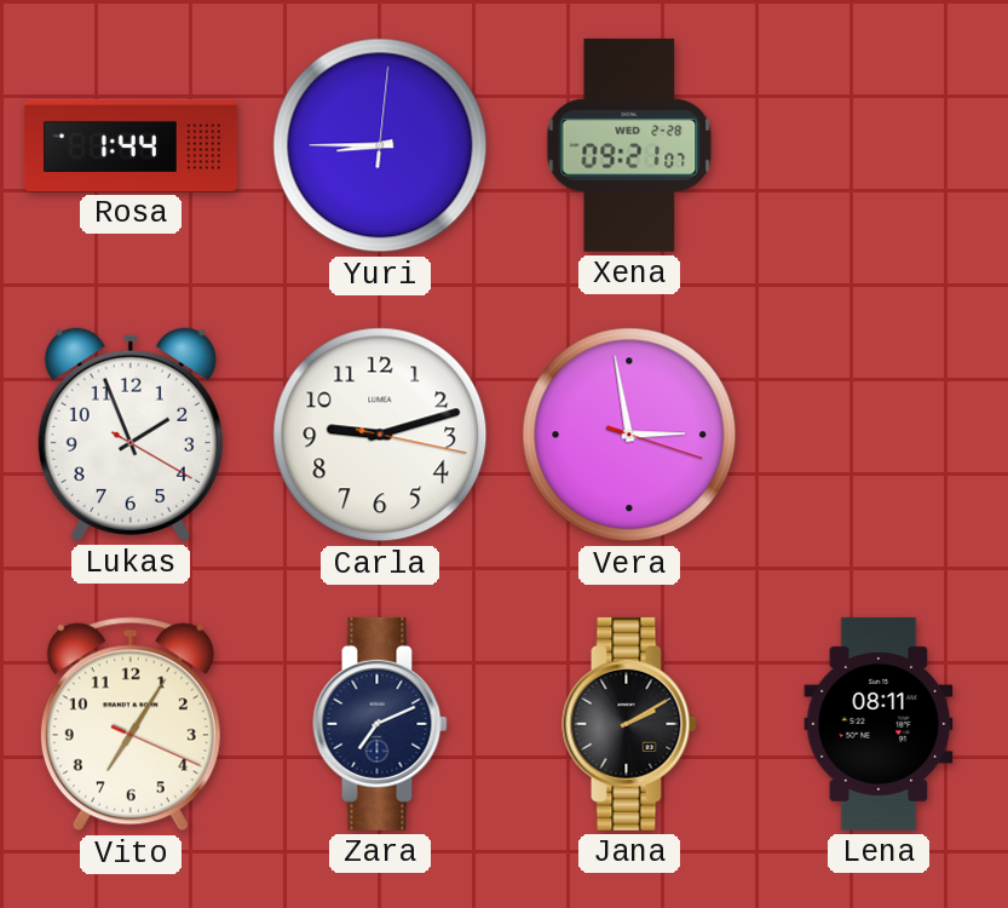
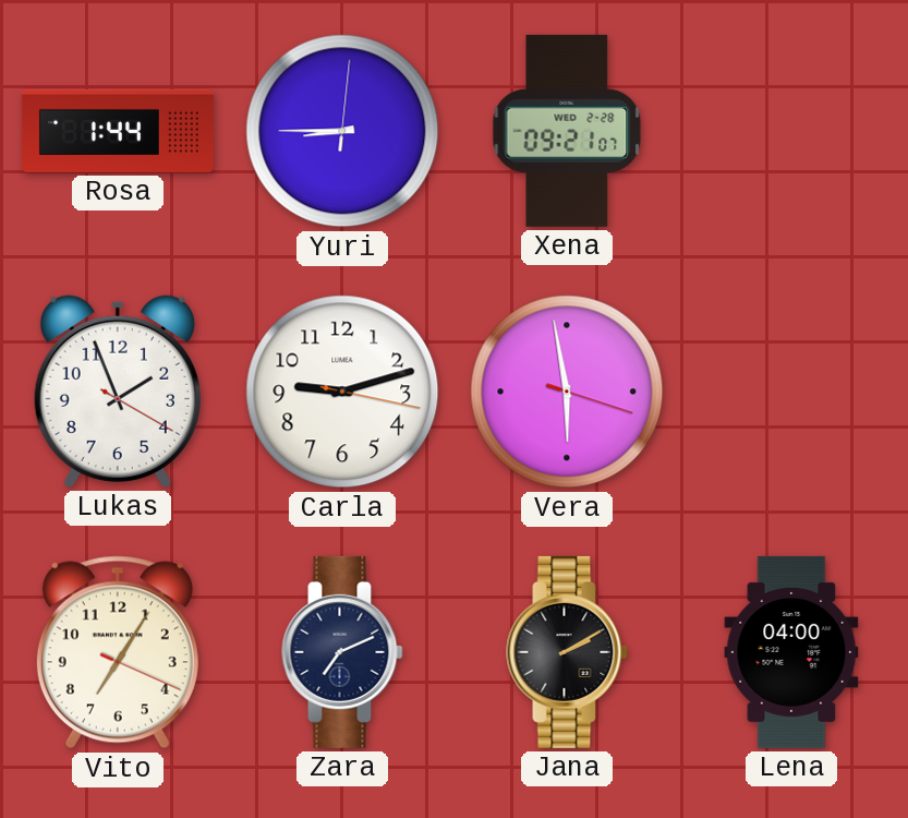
Vera: 2:58 -> 5:58
Lena: 08:11 -> 04:00
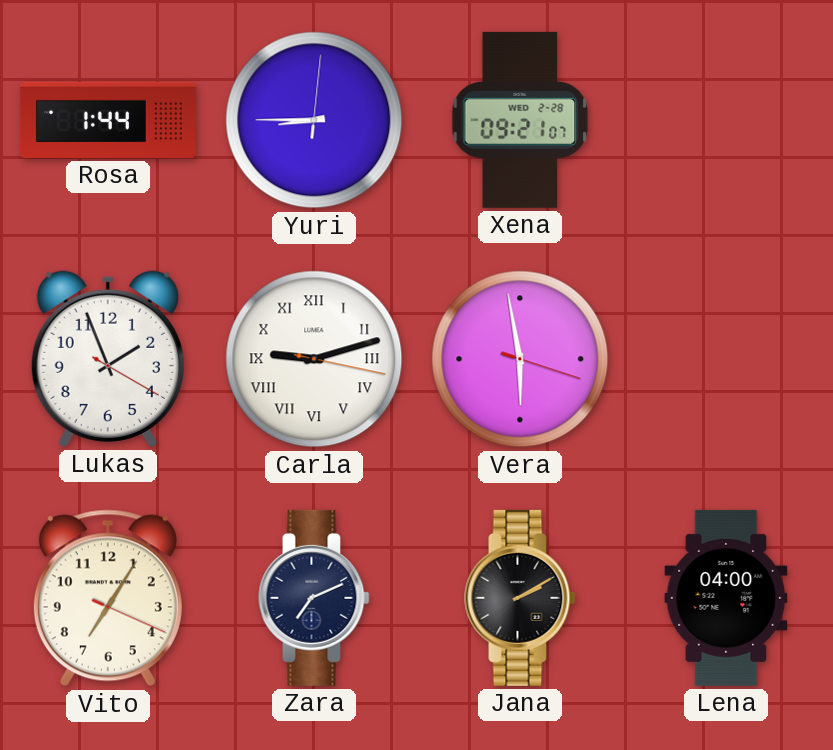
Carla numerals: Arabic -> Roman
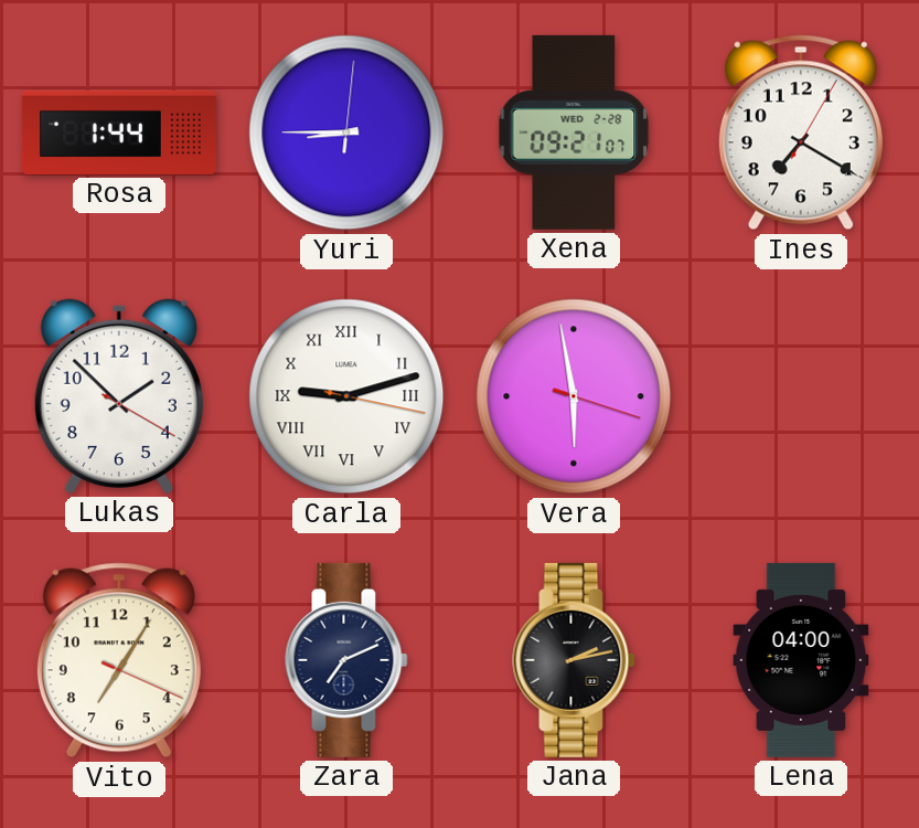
Ines: none -> 7:20
Lukas: 1:56 -> 1:52
Jana: 2:10 -> 2:13
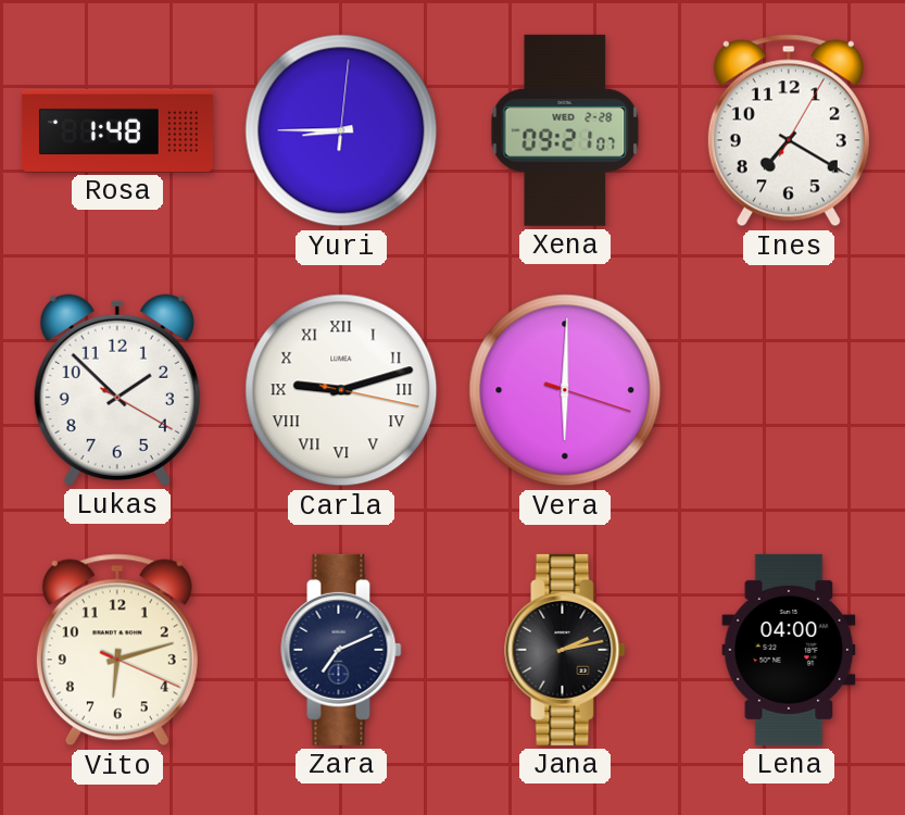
Rosa: 1:44 -> 1:48
Vera: 5:58 -> 6:00
Vito: 7:05 -> 6:12
